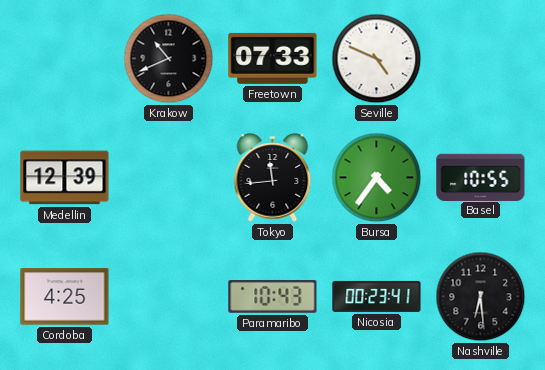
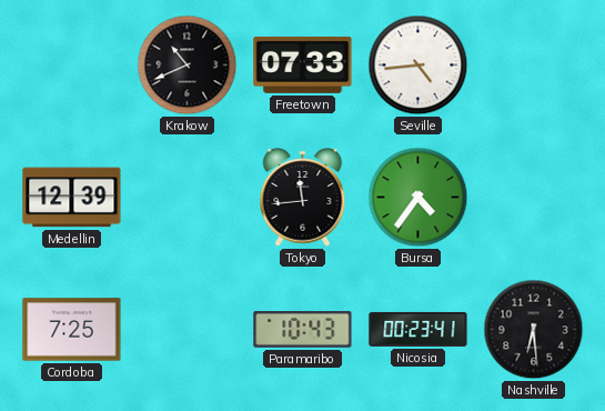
Seville: 4:49 -> 4:44
Basel: 10:55 -> none
Cordoba: 4:25 -> 7:25
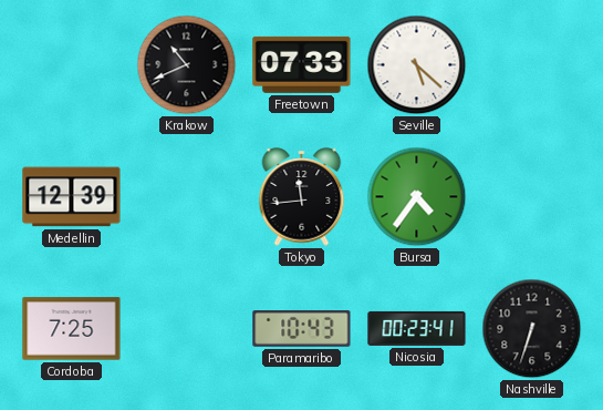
Seville: 4:44 -> 5:22
Nashville: 6:29 -> 6:33
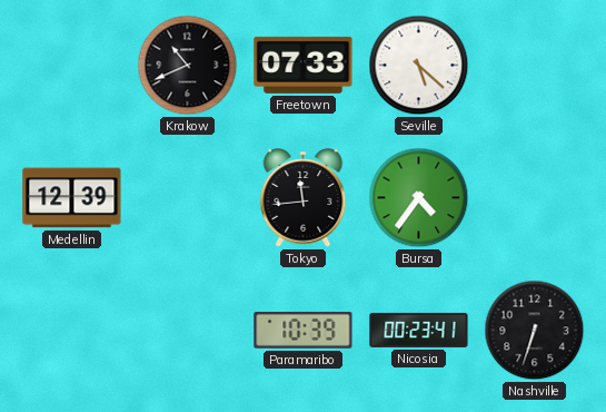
Cordoba: 7:25 -> none
Paramaribo: 10:43 -> 10:39
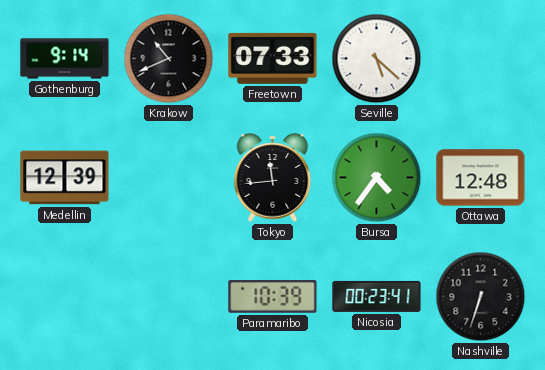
Gothenburg: none -> 9:14
Ottawa: none -> 12:48
